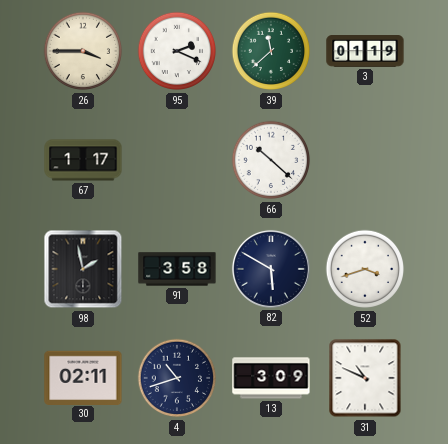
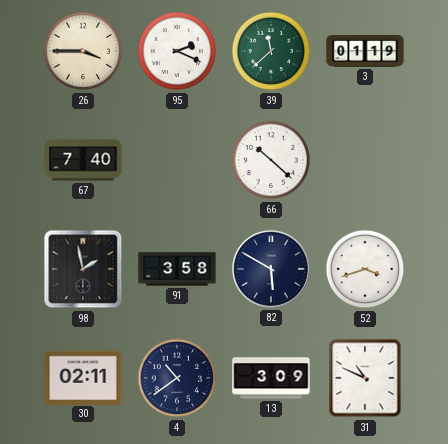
67: 1:17 -> 7:40
4: 10:42 -> 10:39
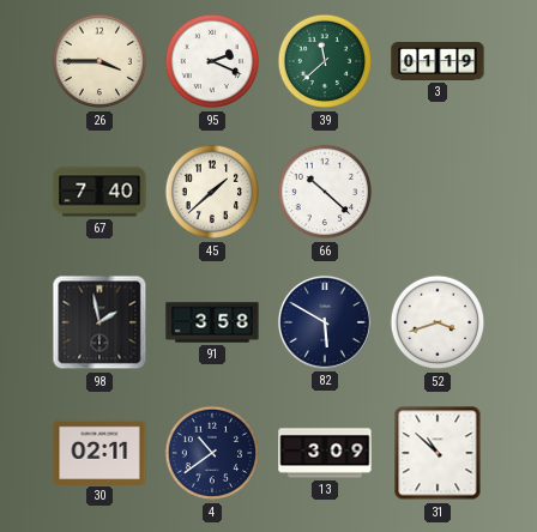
45: none -> 1:38
31: 10:49 -> 10:52
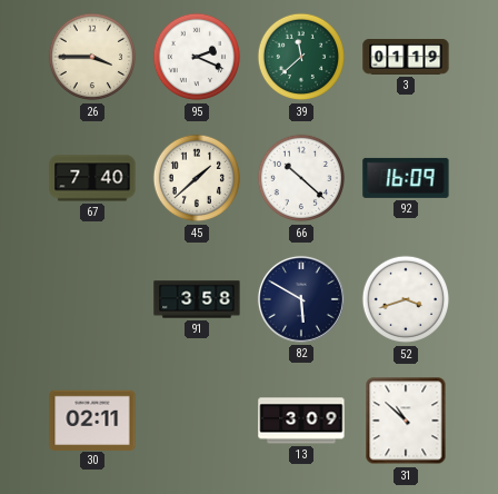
92: none -> 16:09
98: 1:58 -> none
4: 10:39 -> none
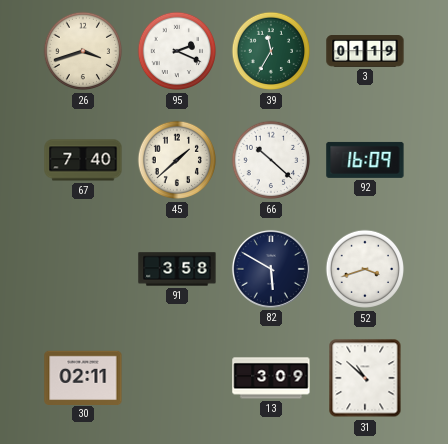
26: 3:45 -> 3:42
39: 11:38 -> 11:35
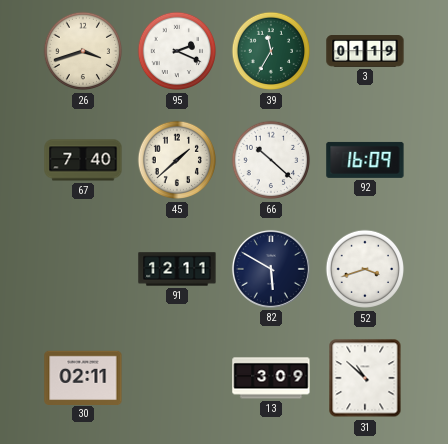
91: 3:58 -> 12:11
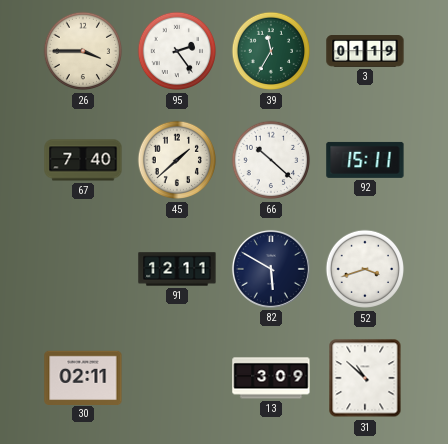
26: 3:42 -> 3:45
95: 2:19 -> 2:24
92: 16:09 -> 15:11
